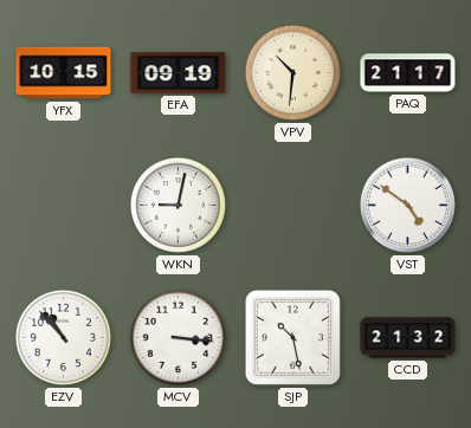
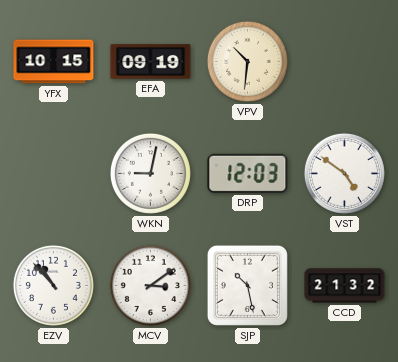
PAQ: 21:17 -> none
DRP: none -> 12:03
MCV: 3:16 -> 3:09
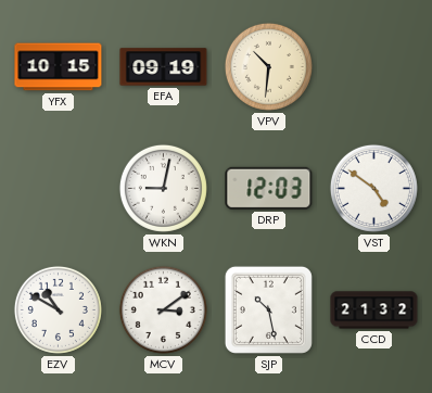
EZV: 10:53 -> 10:50
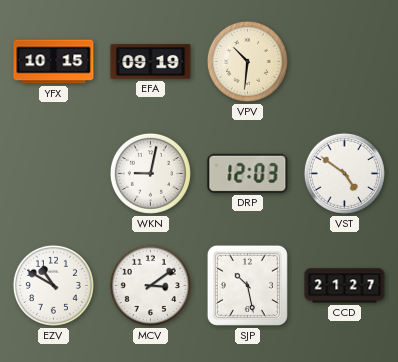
CCD: 21:32 -> 21:27
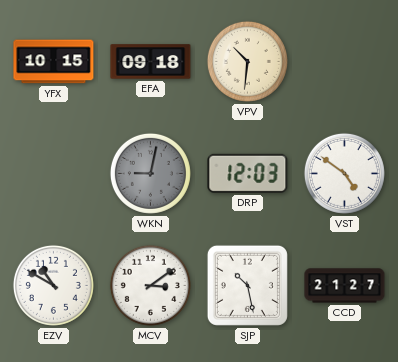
EFA: 09:19 -> 09:18
WKN dial: white -> grey
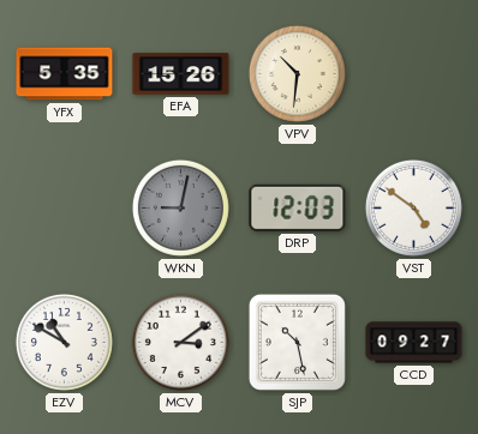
YFX: 10:15 -> 5:35
EFA: 09:18 -> 15:26
CCD: 21:27 -> 09:27
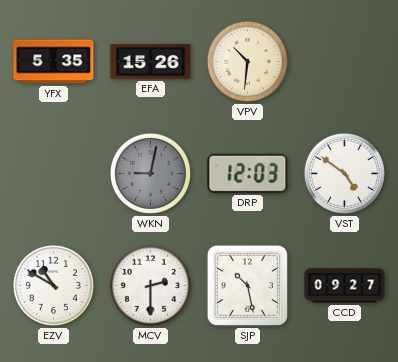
MCV: 3:09 -> 2:30
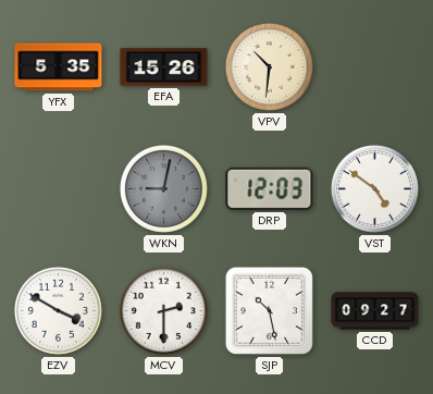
EZV: 10:50 -> 3:50
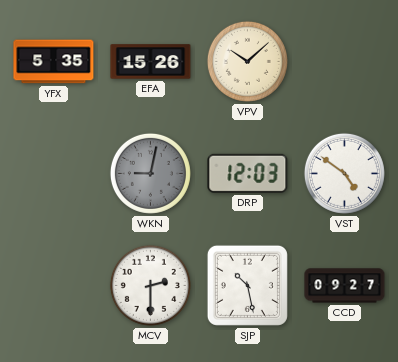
VPV: 10:31 -> 10:08
EZV: 3:50 -> none
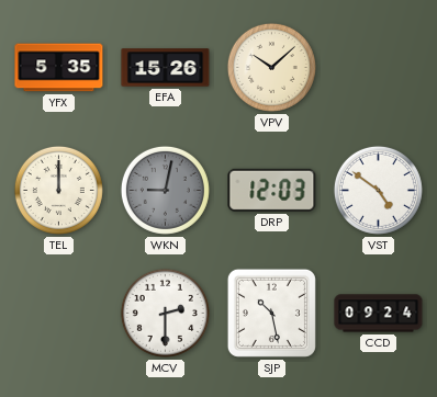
TEL: none -> 12:00
CCD: 09:27 -> 09:24
